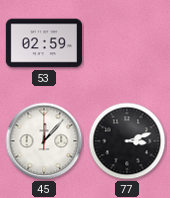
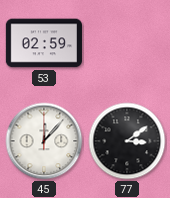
77: 3:12 -> 3:09
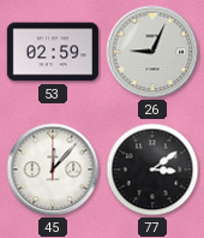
26: none -> 9:04
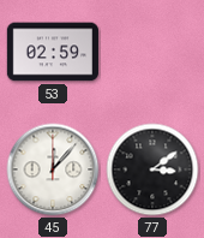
26: 9:04 -> none
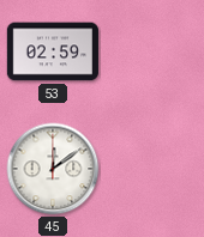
45: 12:07 -> 12:09
77: 3:09 -> none
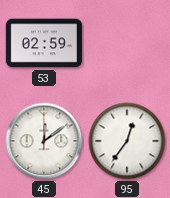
95: none -> 12:36
